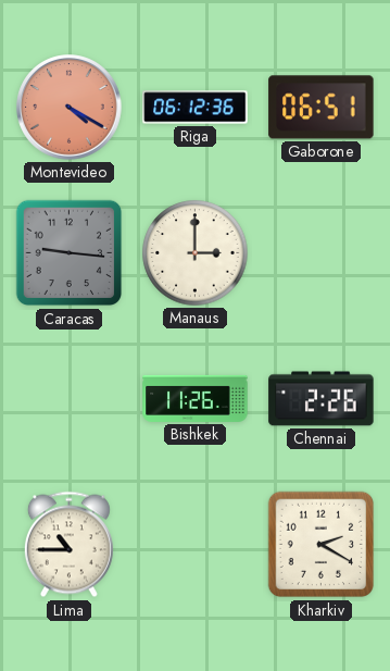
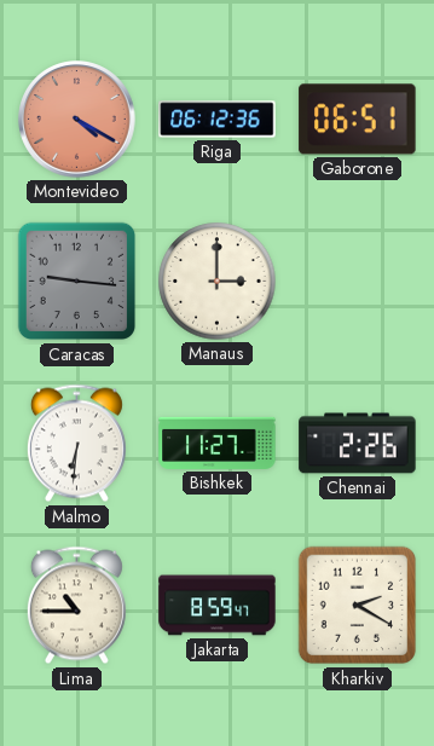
Malmo: none -> 6:31
Bishkek: 11:26 -> 11:27
Jakarta: none -> 8:59
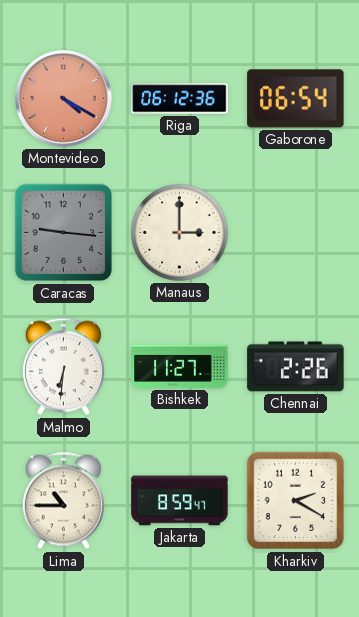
Gaborone: 06:51 -> 06:54
